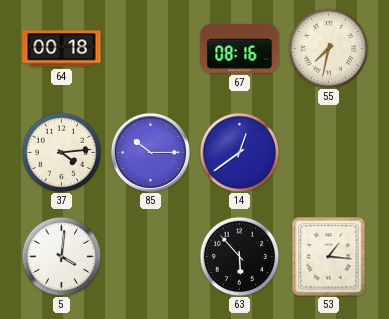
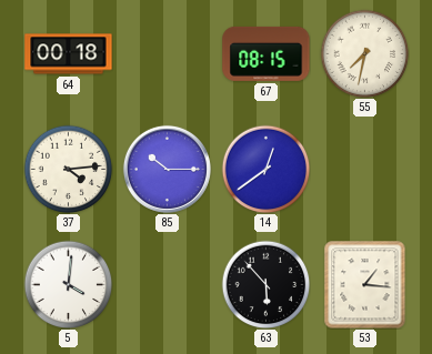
67: 08:16 -> 08:15
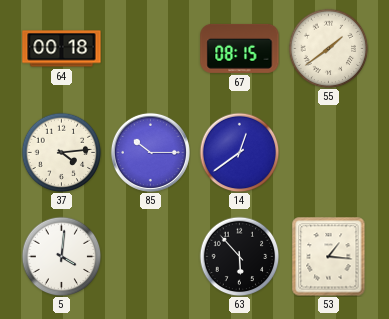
55: 7:32 -> 1:39
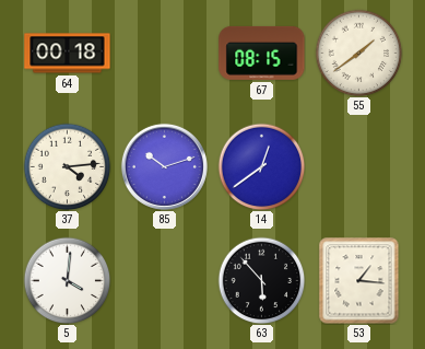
85: 10:15 -> 10:12
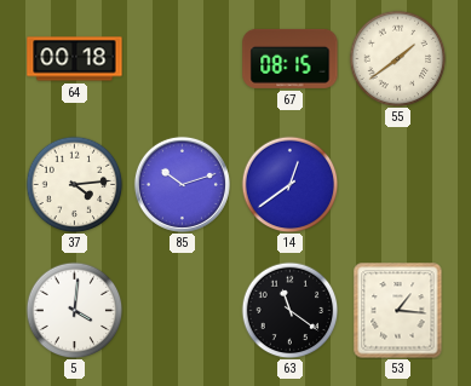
63: 5:53 -> 11:21
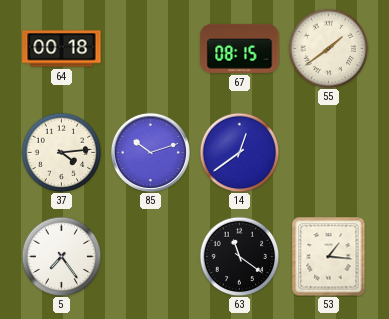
5: 4:01 -> 7:24
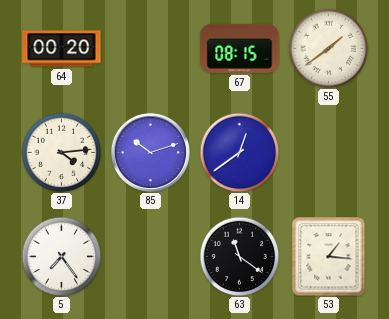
64: 00:18 -> 00:20
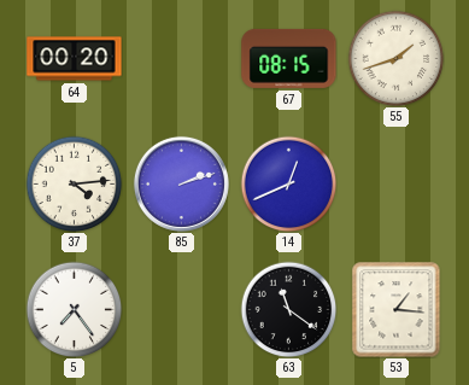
55: 1:39 -> 1:42
85: 10:12 -> 2:12
14: 12:39 -> 12:41
